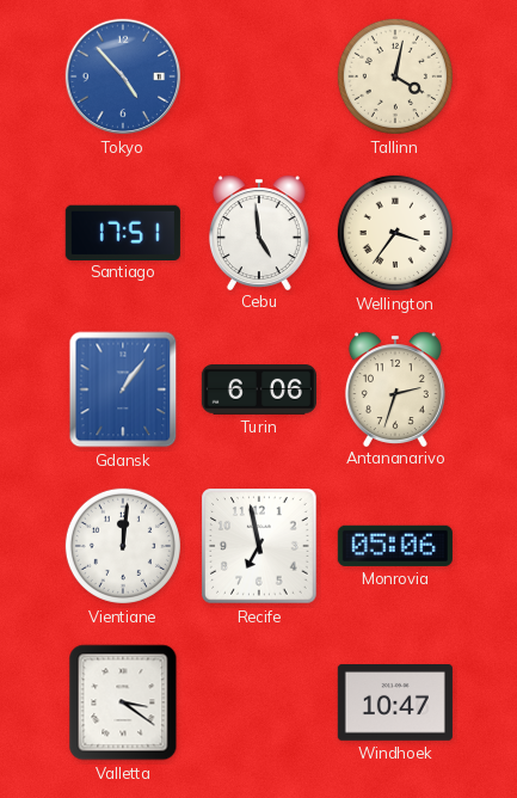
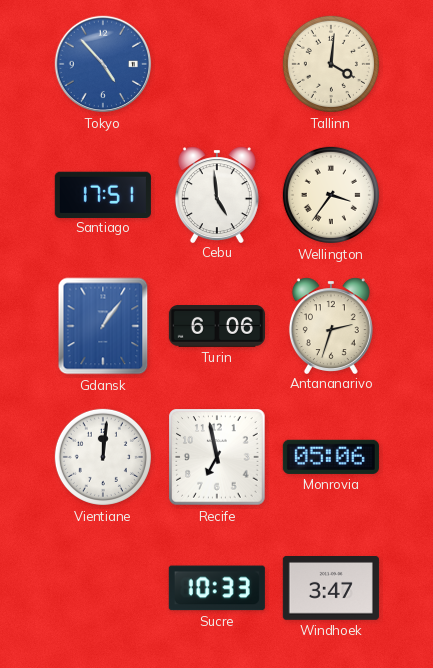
Tallinn: 4:02 -> 4:01
Valletta: 3:21 -> none
Sucre: none -> 10:33
Windhoek: 10:47 -> 3:47
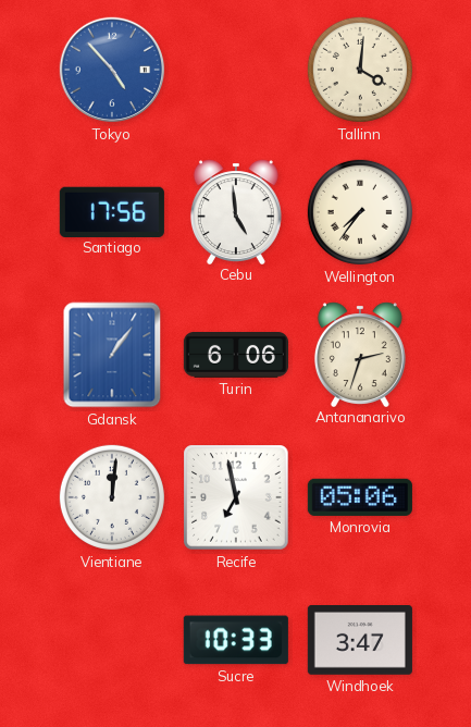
Santiago: 17:51 -> 17:56
Wellington: 3:36 -> 7:36
